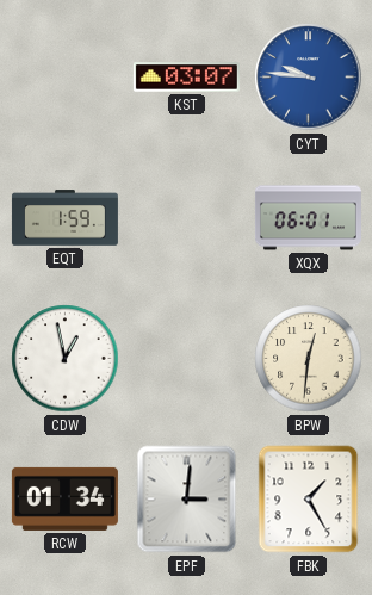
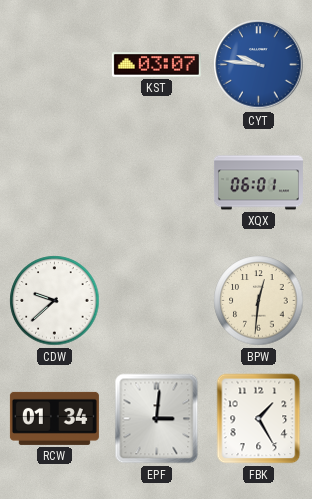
EQT: 1:59 -> none
CDW: 12:58 -> 9:38
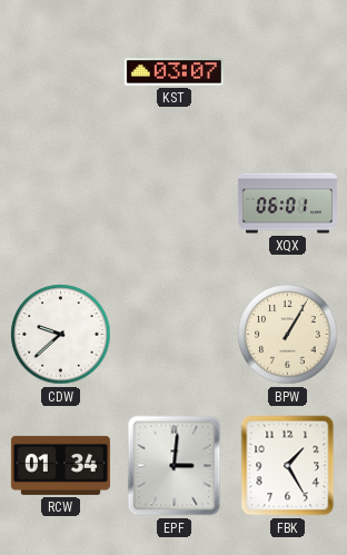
CYT: 9:46 -> none
BPW: 12:31 -> 1:05
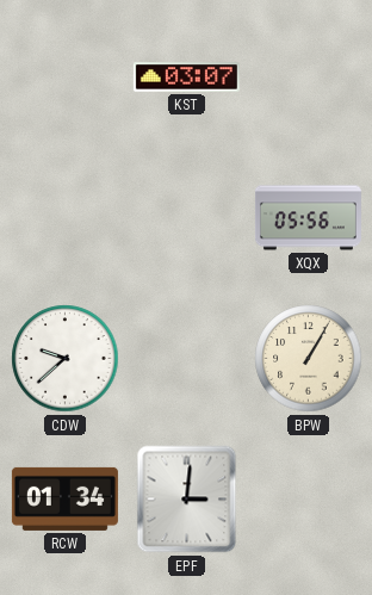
XQX: 06:01 -> 05:56
FBK: 1:25 -> none
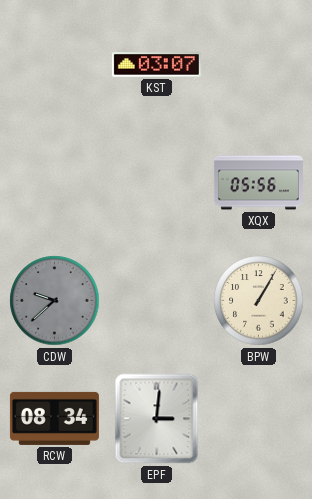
CDW dial: white -> grey
RCW: 01:34 -> 08:34
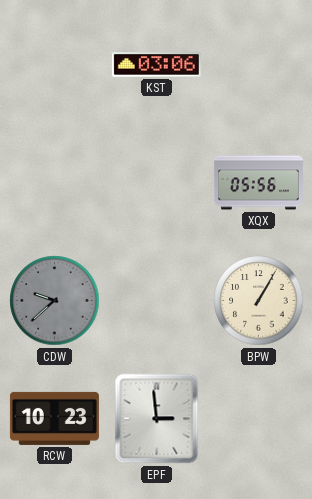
KST: 03:07 -> 03:06
RCW: 08:34 -> 10:23
EPF: 3:01 -> 2:59
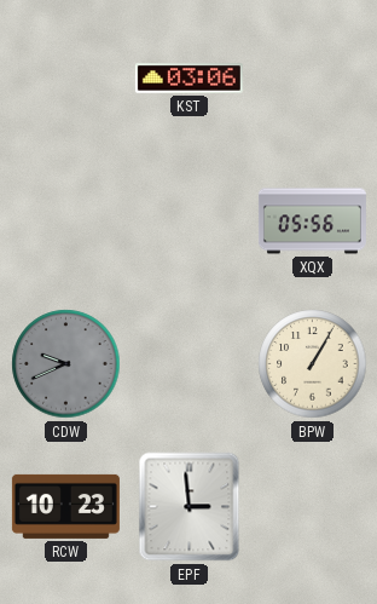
CDW: 9:38 -> 9:41
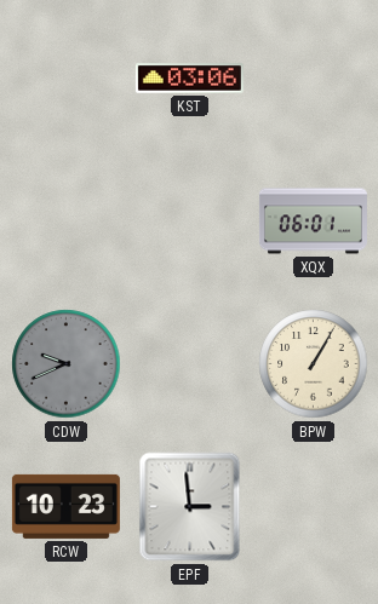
XQX: 05:56 -> 06:01
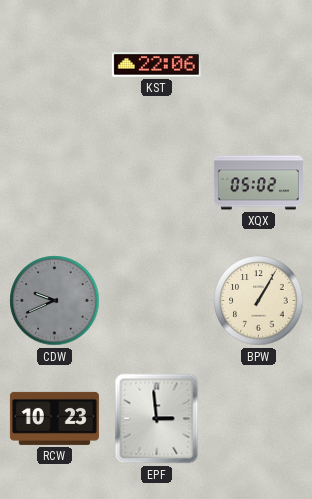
KST: 03:06 -> 22:06
XQX: 06:01 -> 05:02
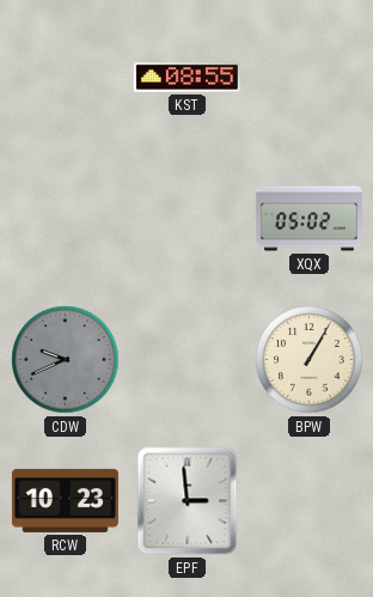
KST: 22:06 -> 08:55
